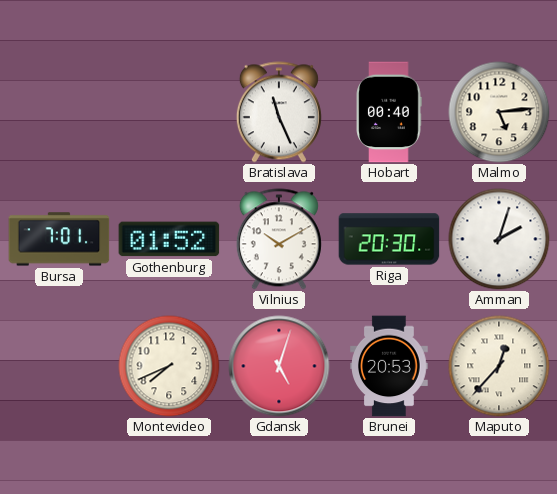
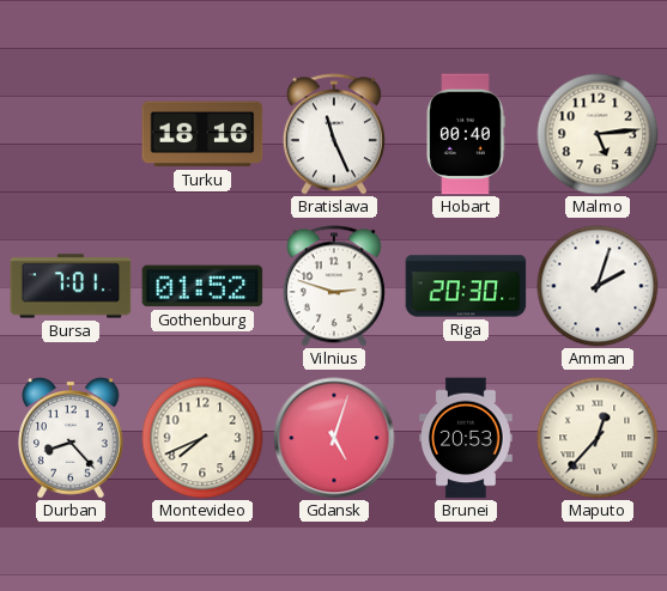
Turku: none -> 18:16
Vilnius: 10:10 -> 2:48
Durban: none -> 8:23
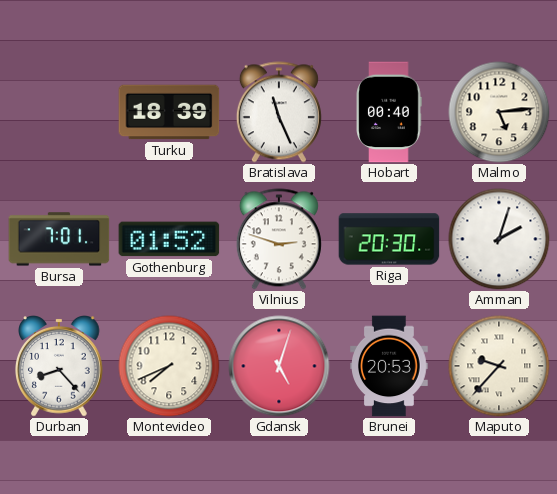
Turku: 18:16 -> 18:39
Maputo: 12:37 -> 9:37
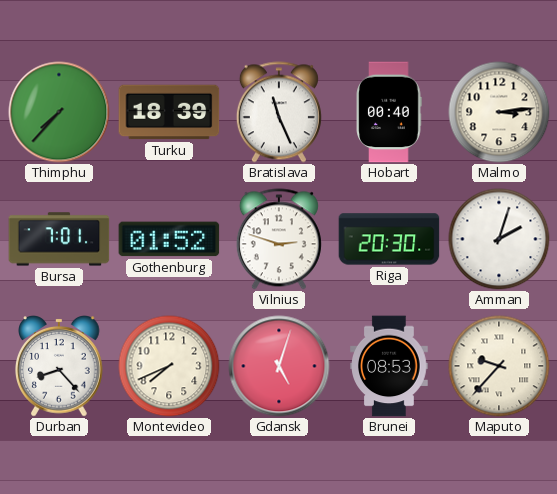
Thimphu: none -> 7:37
Malmo: 5:14 -> 3:14
Brunei: 20:53 -> 08:53
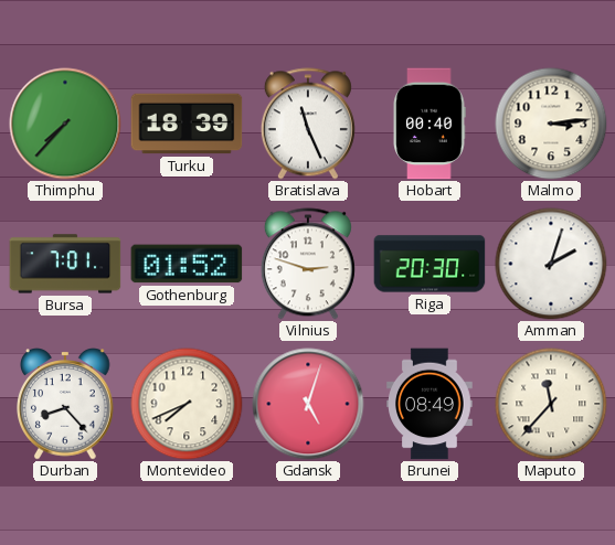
Brunei: 08:53 -> 08:49
Maputo: 9:37 -> 11:37
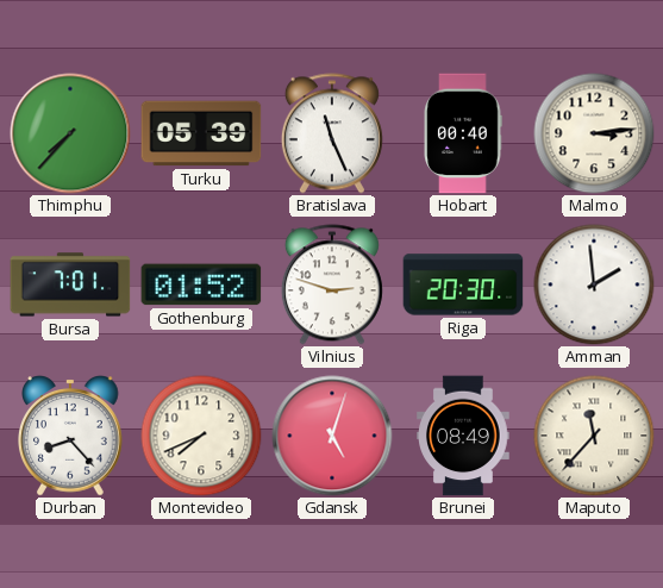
Turku: 18:39 -> 05:39
Amman: 2:03 -> 1:59
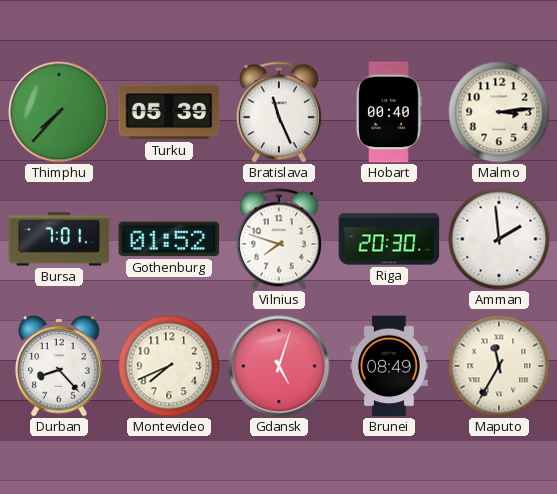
Vilnius: 2:48 -> 7:48
Maputo: 11:37 -> 11:35
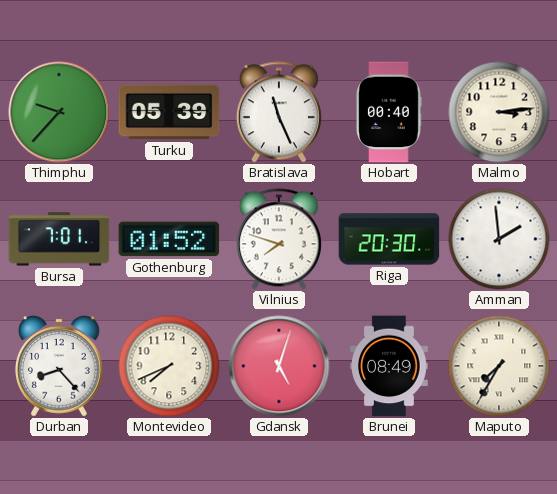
Thimphu: 7:37 -> 9:37
Maputo: 11:35 -> 7:35
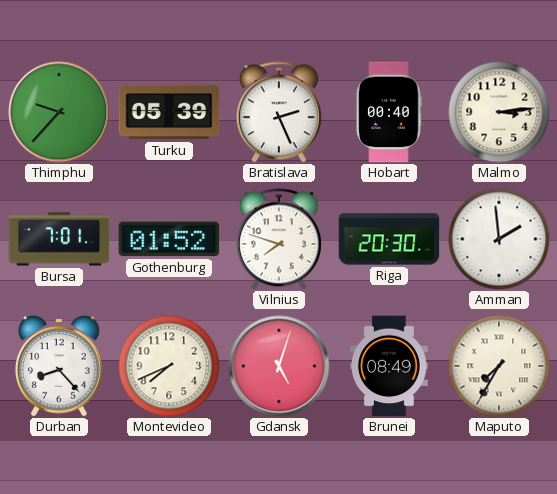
Bratislava: 11:26 -> 2:26
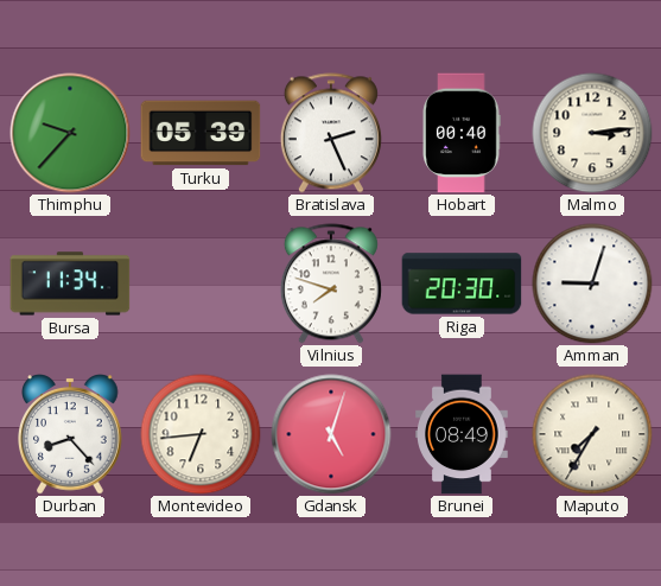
Bursa: 7:01 -> 11:34
Gothenburg: 01:52 -> none
Amman: 1:59 -> 9:03
Montevideo: 7:41 -> 6:44
